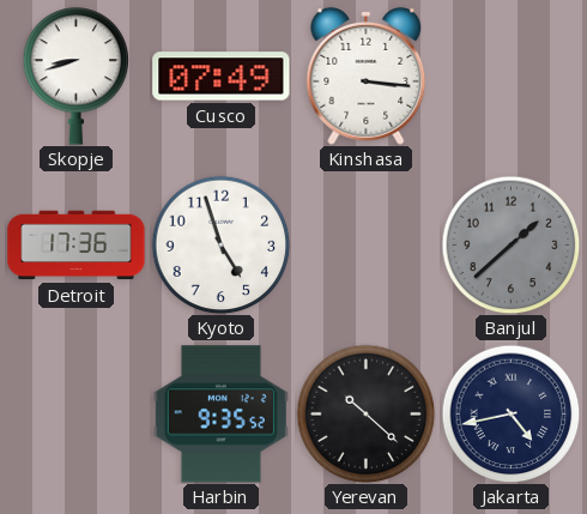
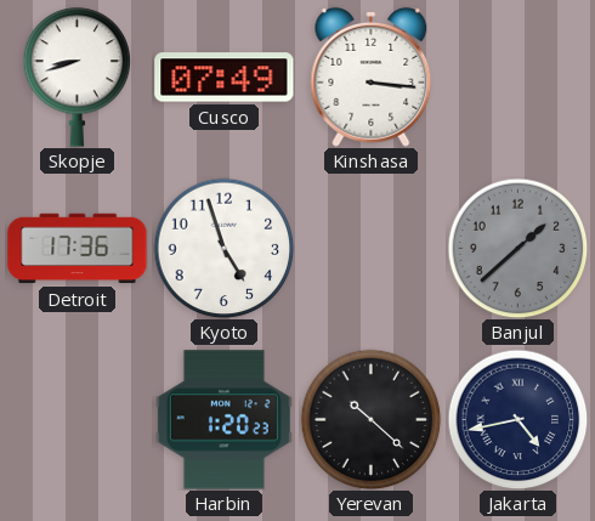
Harbin: 9:35 -> 1:20
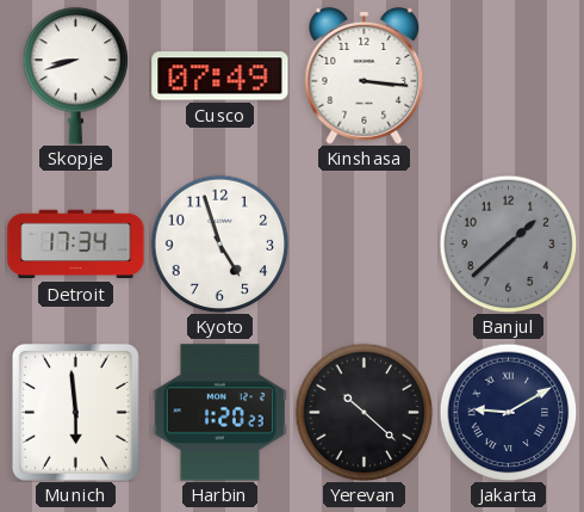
Detroit: 17:36 -> 17:34
Munich: none -> 5:59
Jakarta: 4:43 -> 9:10
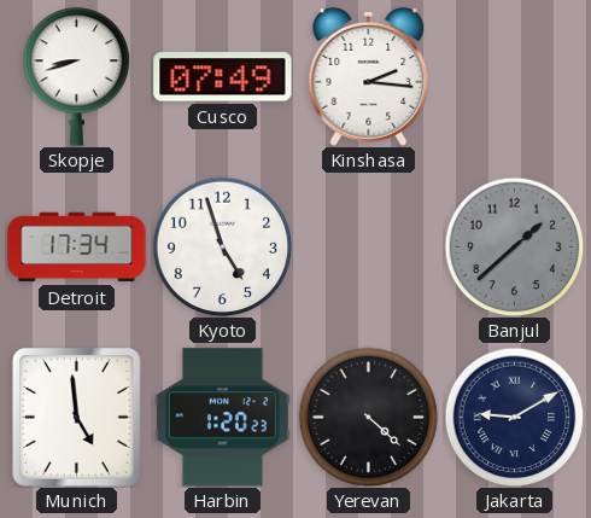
Kinshasa: 3:16 -> 2:16
Munich: 5:59 -> 4:59
Yerevan: 10:22 -> 4:22
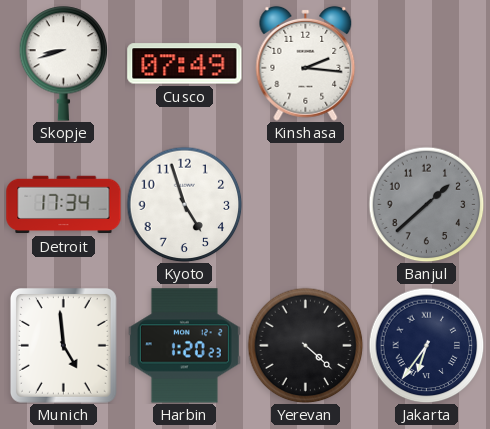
Jakarta: 9:10 -> 6:36
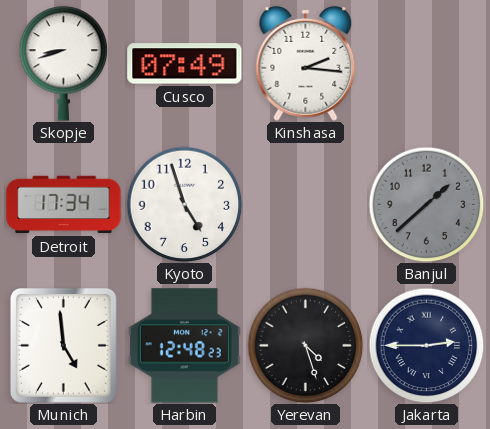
Harbin: 1:20 -> 12:48
Yerevan: 4:22 -> 4:27
Jakarta: 6:36 -> 2:45
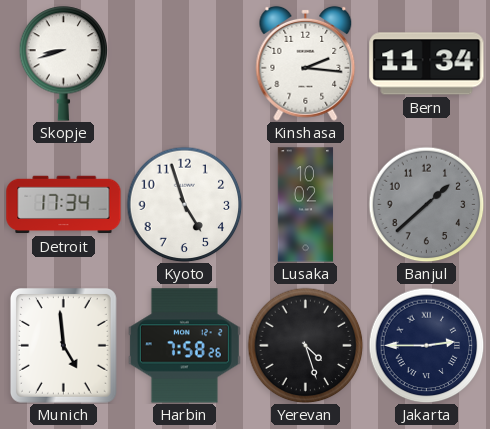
Cusco: 07:49 -> none
Bern: none -> 11:34
Lusaka: none -> 10:02
Harbin: 12:48 -> 7:58
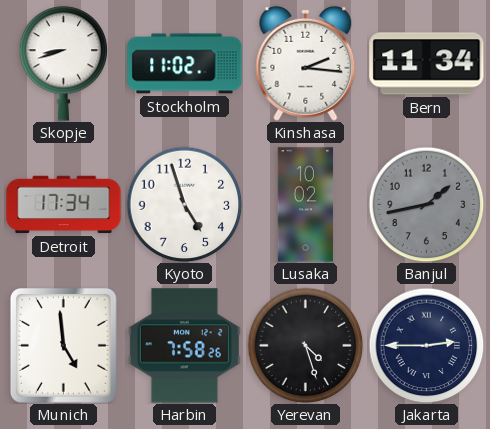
Stockholm: none -> 11:02
Banjul: 1:38 -> 1:43
